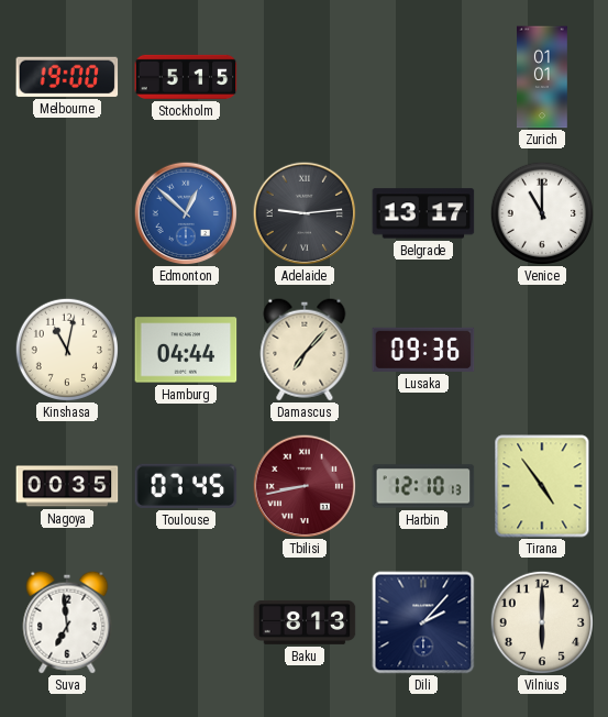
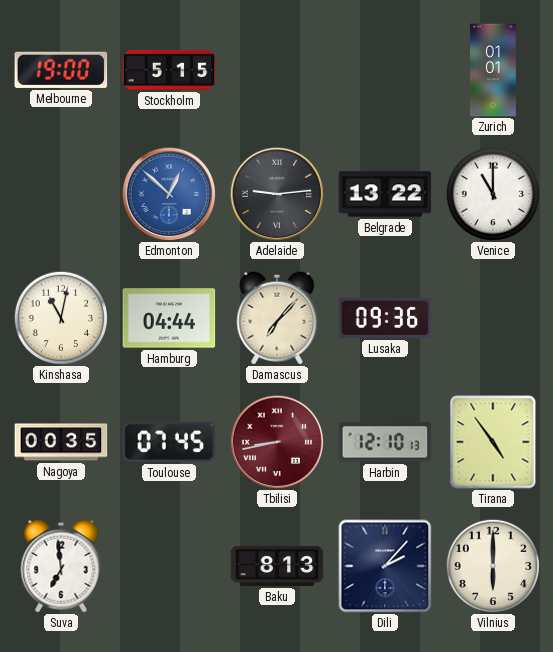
Belgrade: 13:17 -> 13:22
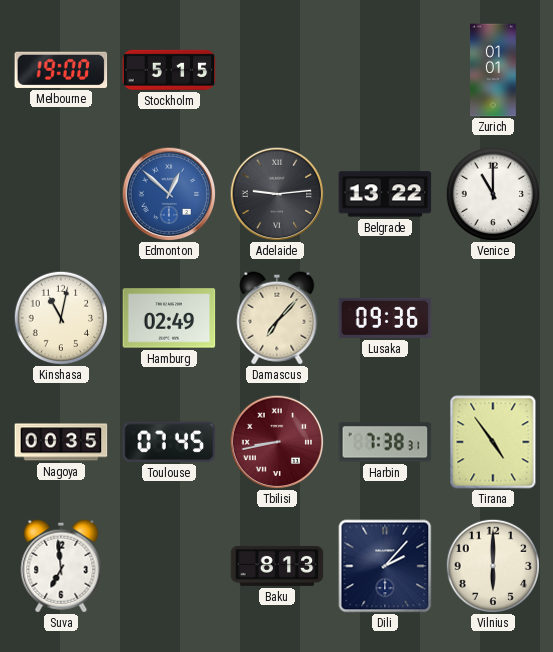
Hamburg: 04:44 -> 02:49
Harbin: 12:10 -> 7:38
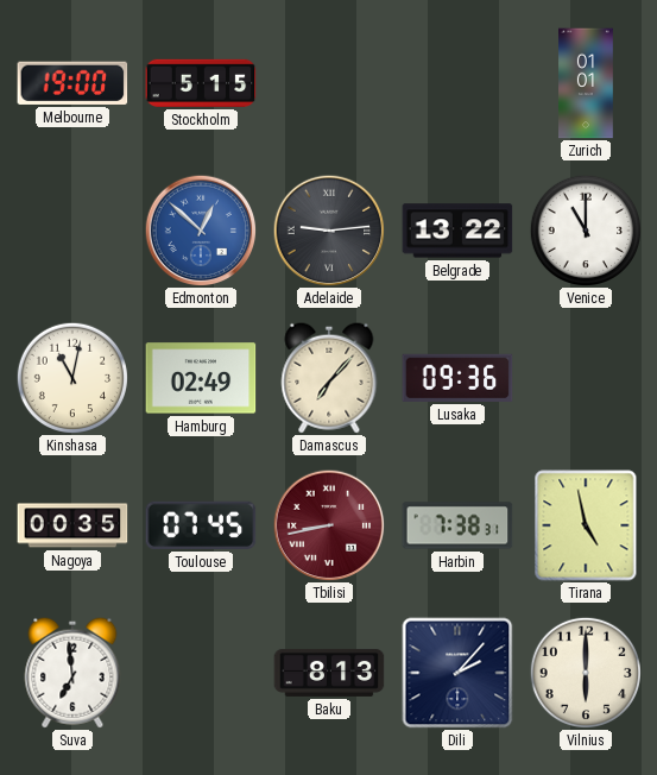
Tirana: 4:54 -> 4:58
